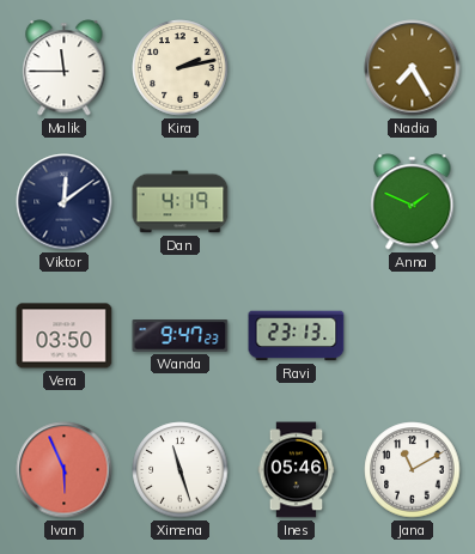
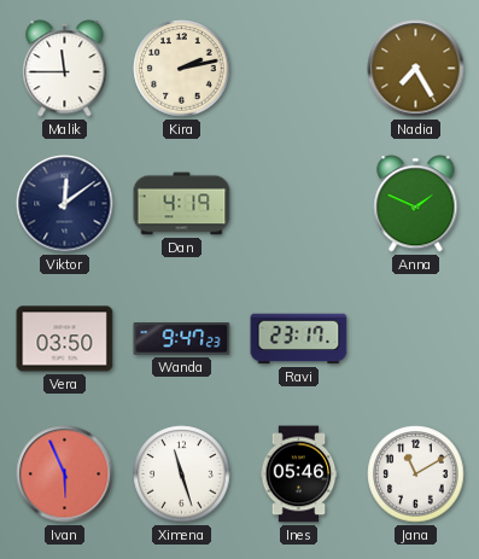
Ravi: 23:13 -> 23:17
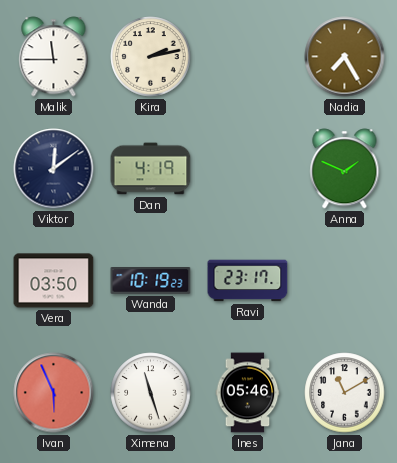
Wanda: 9:47 -> 10:19
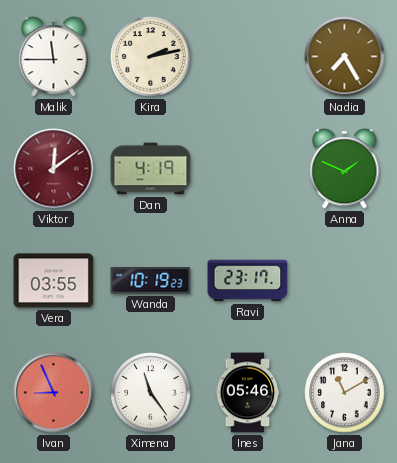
Viktor dial: navy -> burgundy
Vera: 03:50 -> 03:55
Ivan: 5:56 -> 8:56
Ximena: 11:27 -> 11:24
